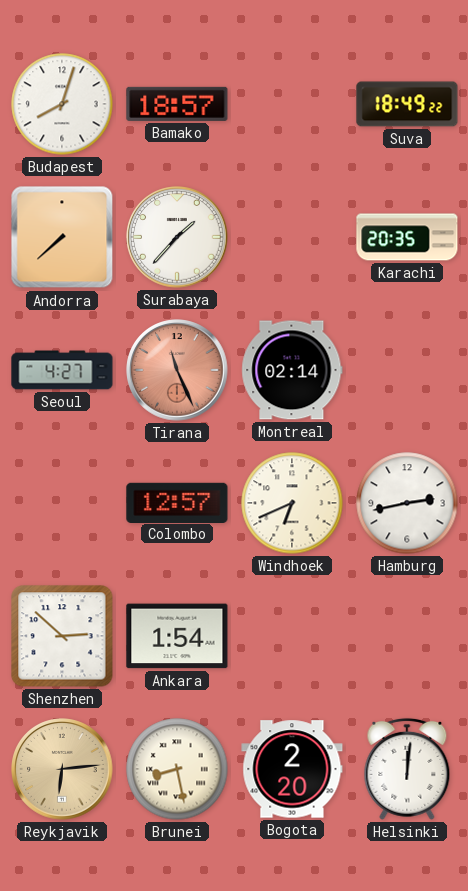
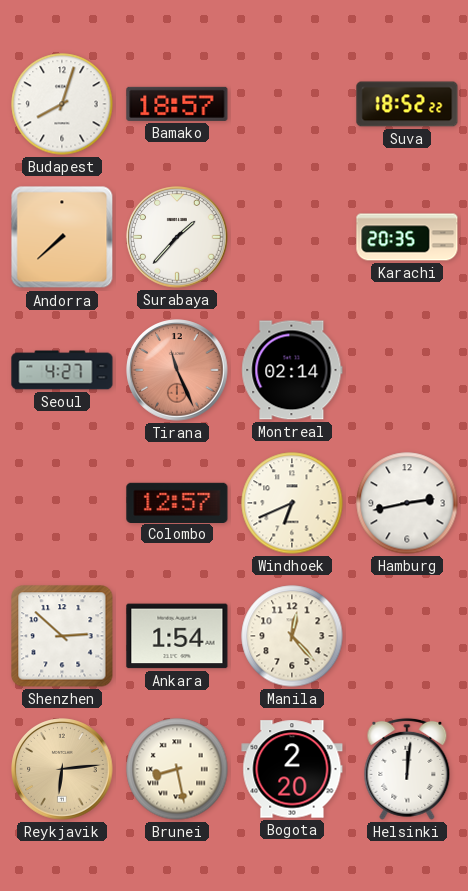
Suva: 18:49 -> 18:52
Manila: none -> 12:23
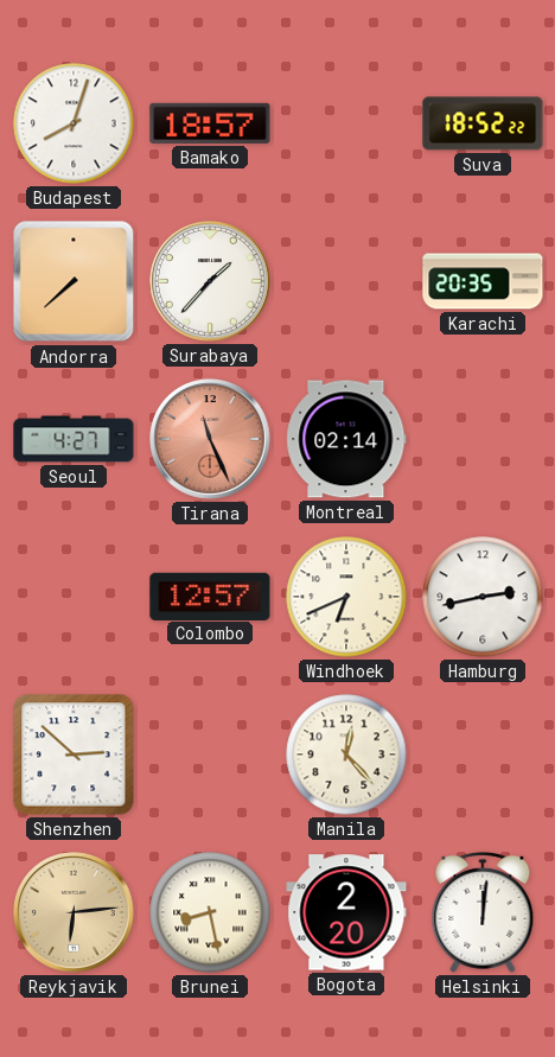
Ankara: 1:54 -> none
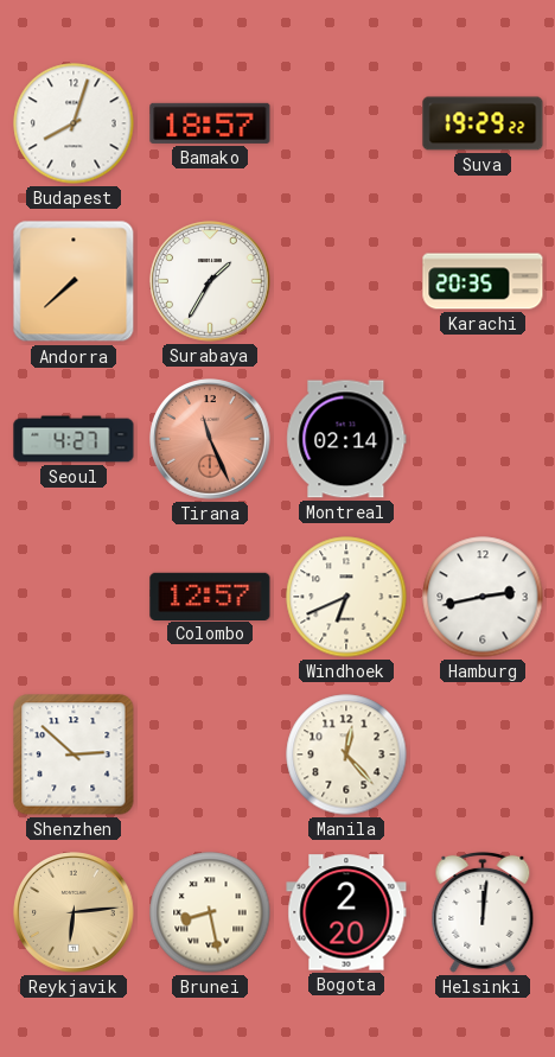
Suva: 18:52 -> 19:29
Surabaya: 1:37 -> 1:35
